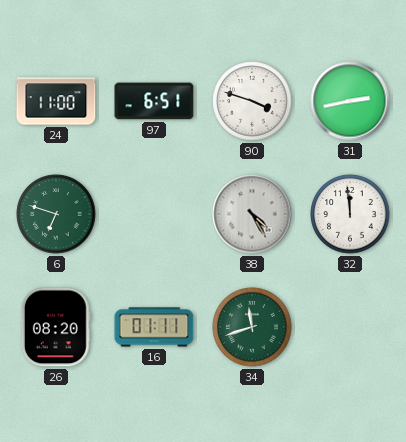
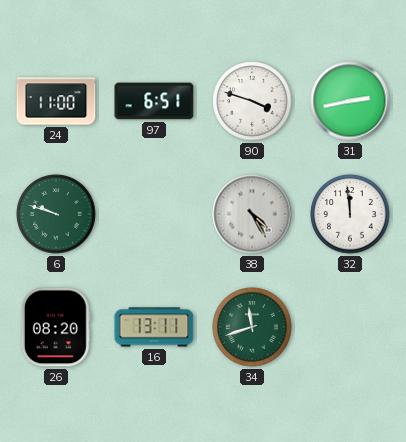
6: 6:48 -> 9:48
16: 01:11 -> 13:11
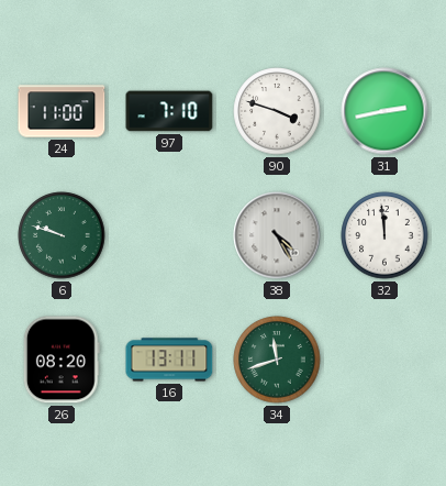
97: 6:51 -> 7:10
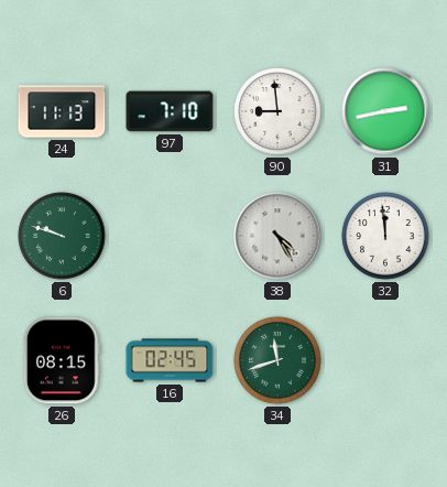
24: 11:00 -> 11:13
90: 3:48 -> 8:59
26: 08:20 -> 08:15
16: 13:11 -> 02:45
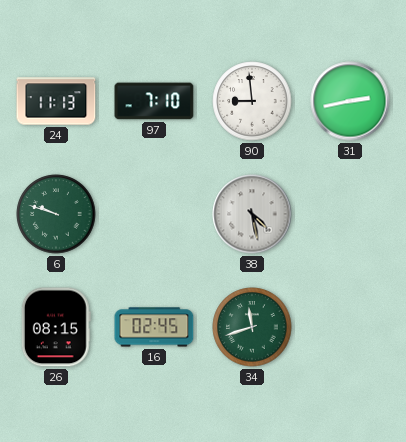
38: 4:25 -> 4:28
32: 11:59 -> none
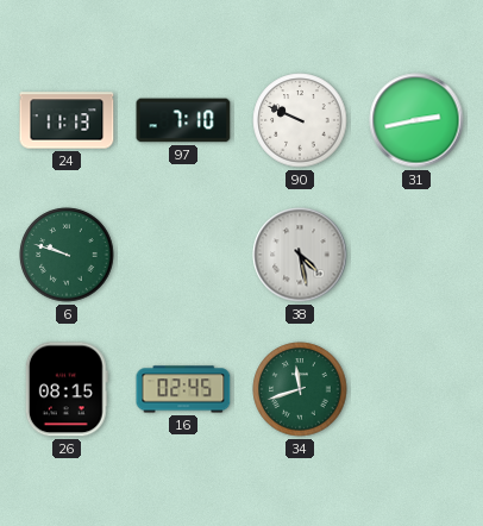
90: 8:59 -> 9:49
